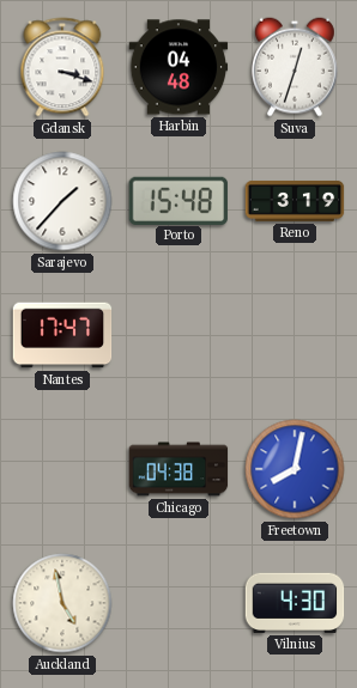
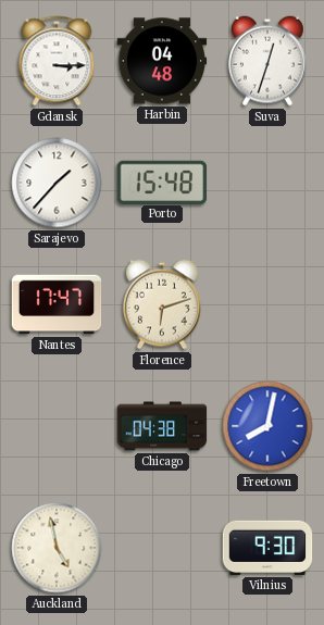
Gdansk: 3:18 -> 3:15
Reno: 3:19 -> none
Florence: none -> 6:12
Vilnius: 4:30 -> 9:30
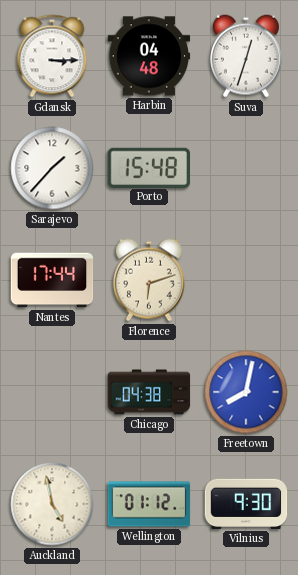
Nantes: 17:47 -> 17:44
Wellington: none -> 01:12
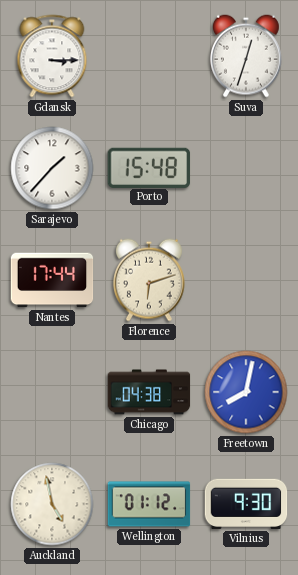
Harbin: 04:48 -> none
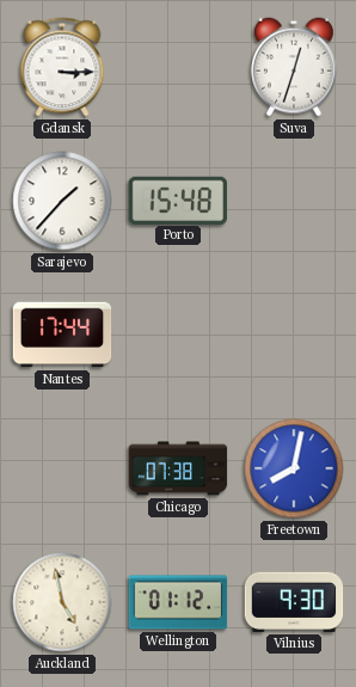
Florence: 6:12 -> none
Chicago: 04:38 -> 07:38
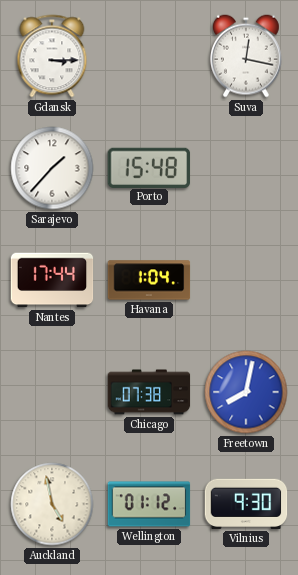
Suva: 12:33 -> 12:17
Havana: none -> 1:04
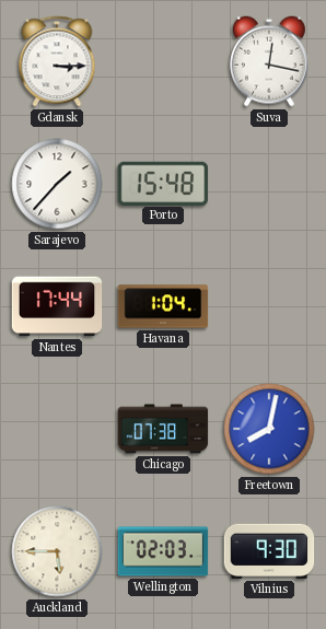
Auckland: 4:58 -> 5:45
Wellington: 01:12 -> 02:03
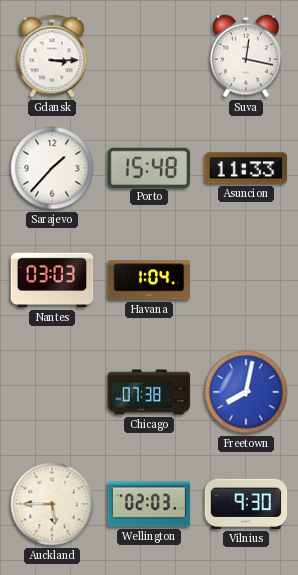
Asuncion: none -> 11:33
Nantes: 17:44 -> 03:03
